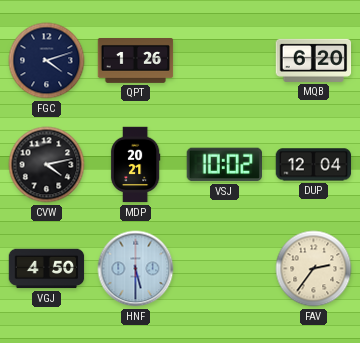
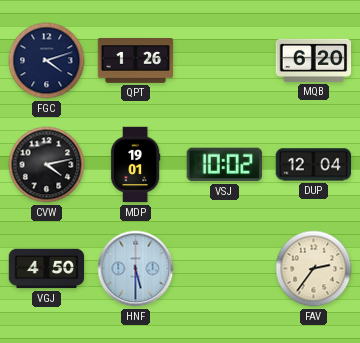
MDP: 20:21 -> 19:01
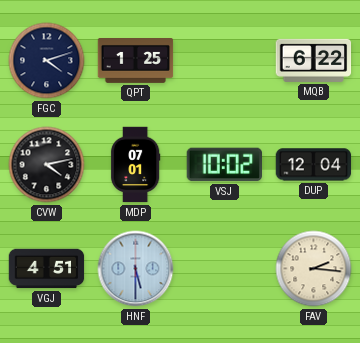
QPT: 1:26 -> 1:25
MQB: 6:20 -> 6:22
MDP: 19:01 -> 07:01
VGJ: 4:50 -> 4:51
FAV: 2:36 -> 2:16
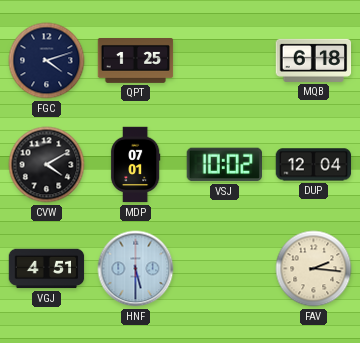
MQB: 6:22 -> 6:18
CVW: 4:13 -> 4:10
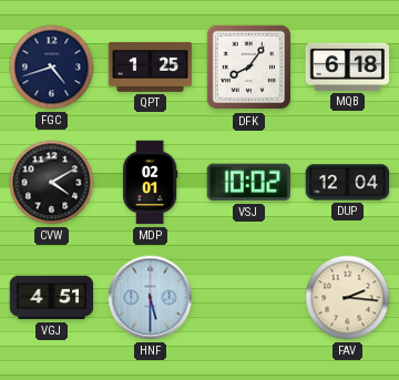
FGC: 4:12 -> 4:42
DFK: none -> 8:06
MDP: 07:01 -> 02:01
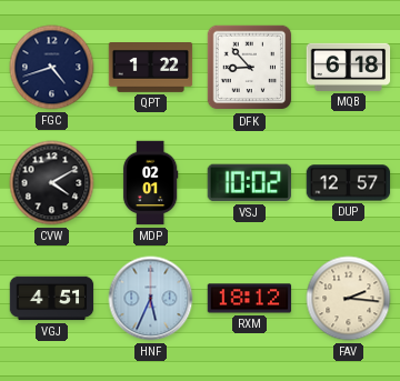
QPT: 1:25 -> 1:22
DFK: 8:06 -> 8:53
DUP: 12:04 -> 12:57
HNF: 5:30 -> 5:34
RXM: none -> 18:12
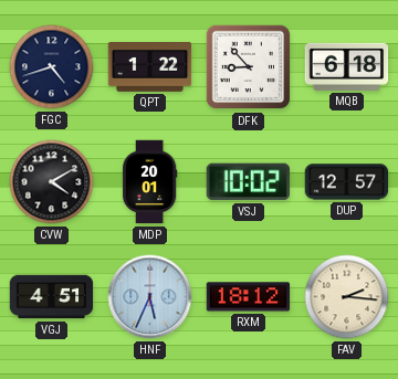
MDP: 02:01 -> 20:01
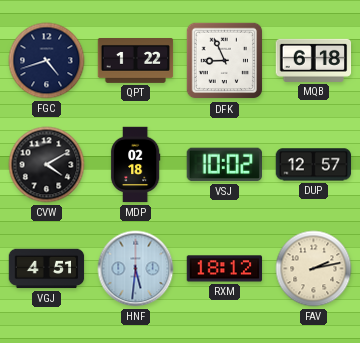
DFK: 8:53 -> 8:56
MDP: 20:01 -> 02:18
HNF: 5:34 -> 5:31
FAV: 2:16 -> 2:13
